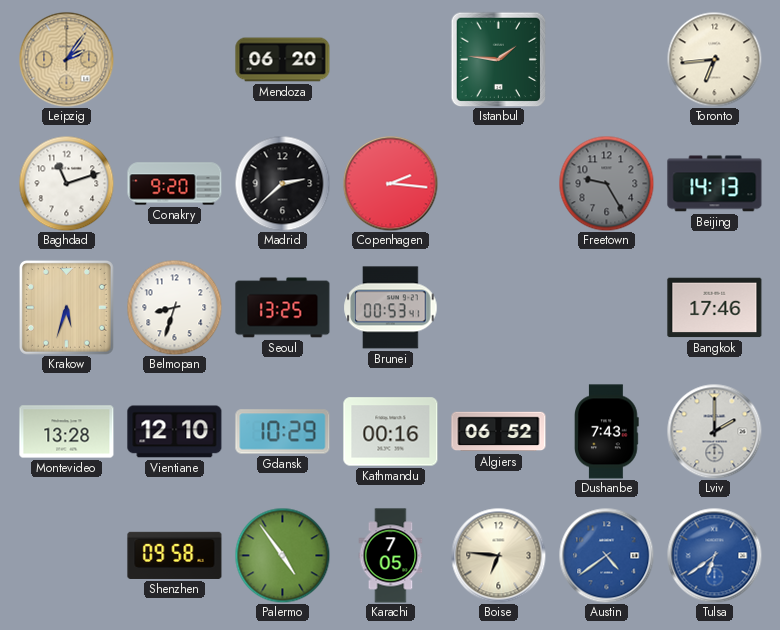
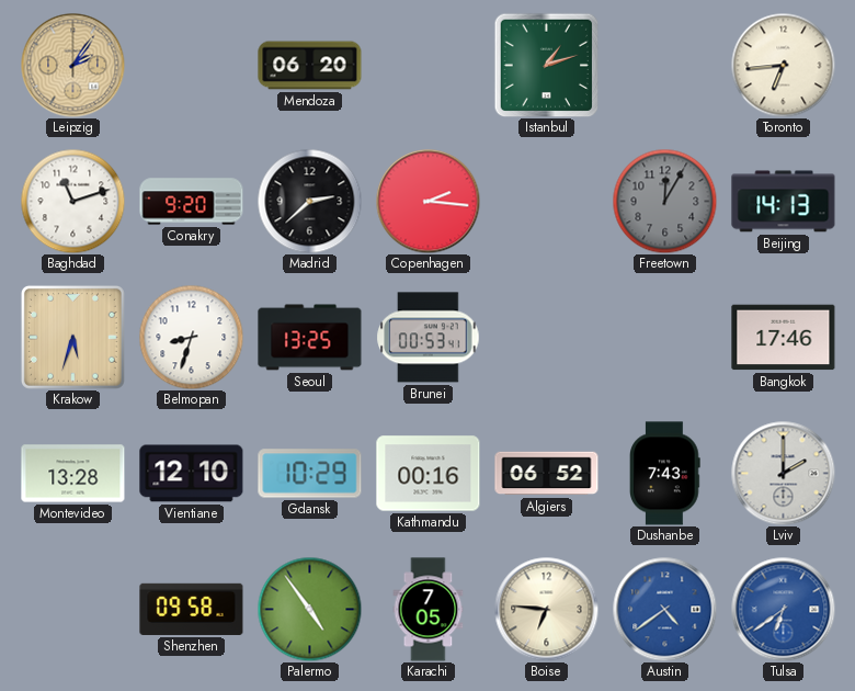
Istanbul: 1:46 -> 1:12
Freetown: 9:25 -> 12:05
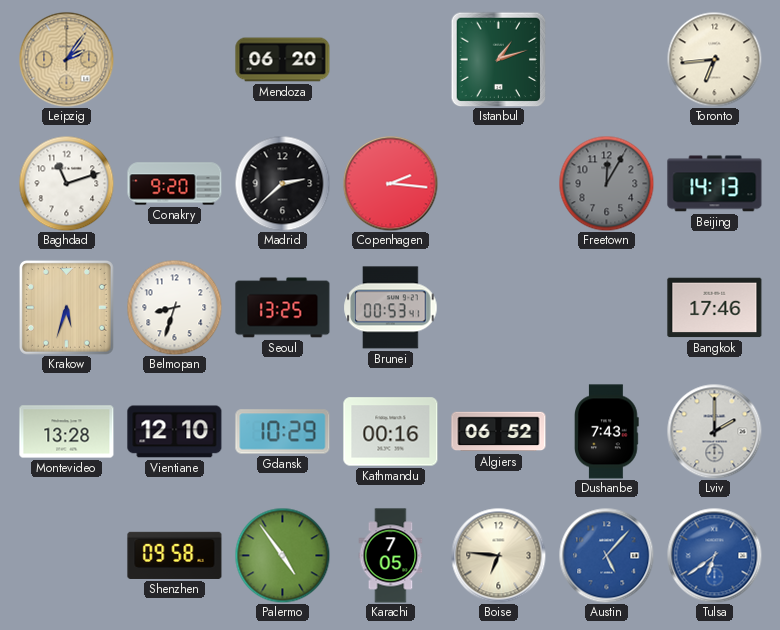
Austin: 4:39 -> 5:07
